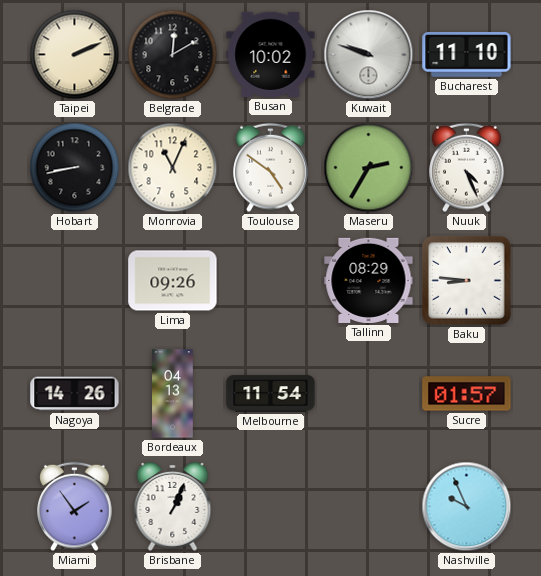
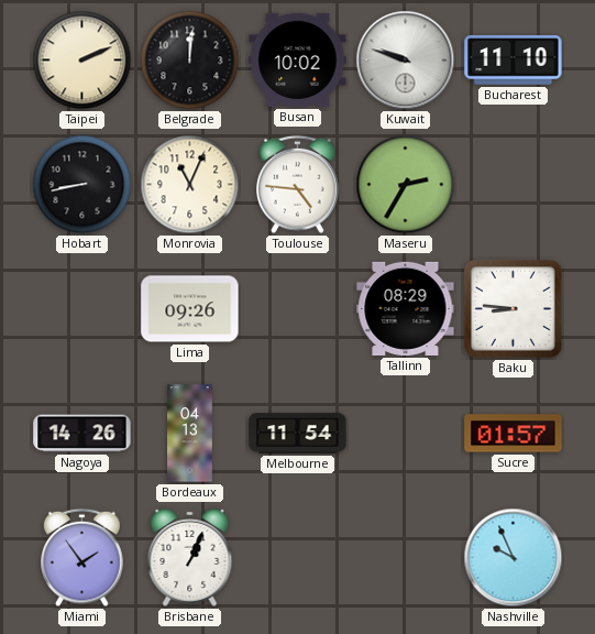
Belgrade: 12:10 -> 12:01
Toulouse: 4:51 -> 4:46
Nuuk: 4:26 -> none
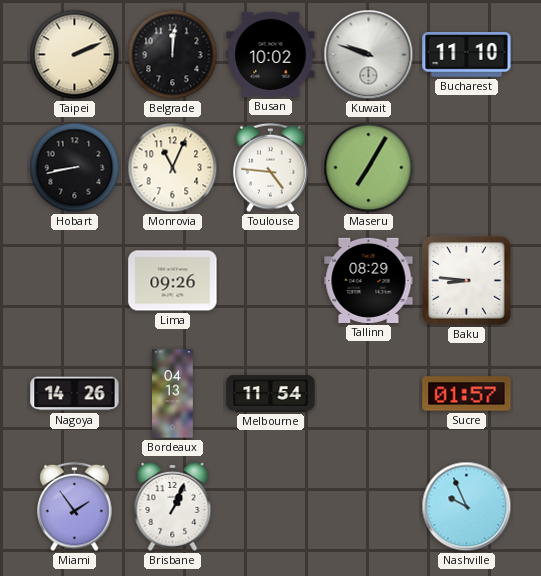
Maseru: 2:35 -> 7:05
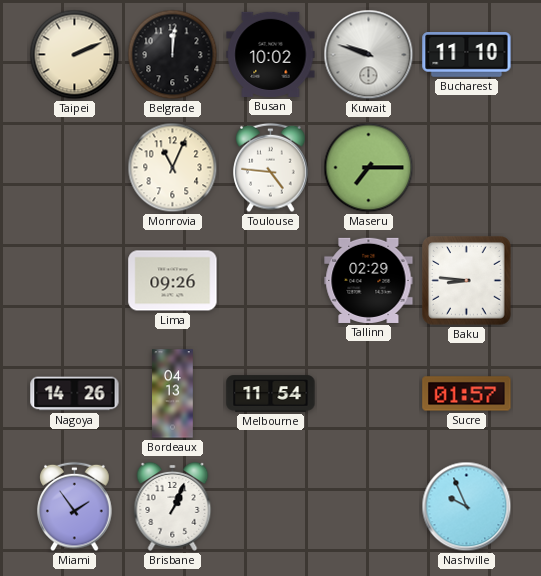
Hobart: 8:43 -> none
Maseru: 7:05 -> 7:15
Tallinn: 08:29 -> 02:29
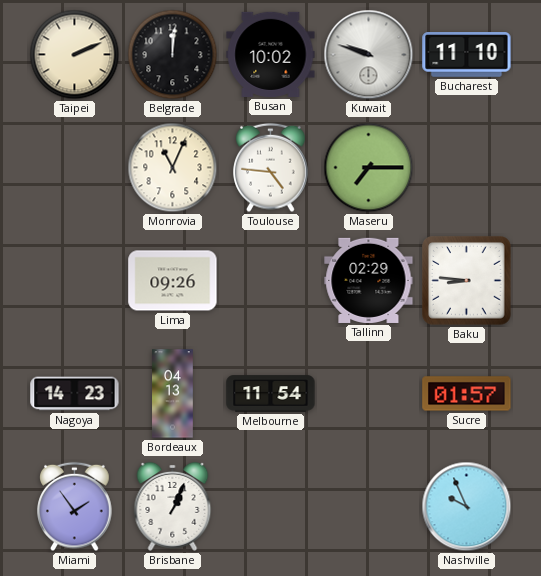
Nagoya: 14:26 -> 14:23
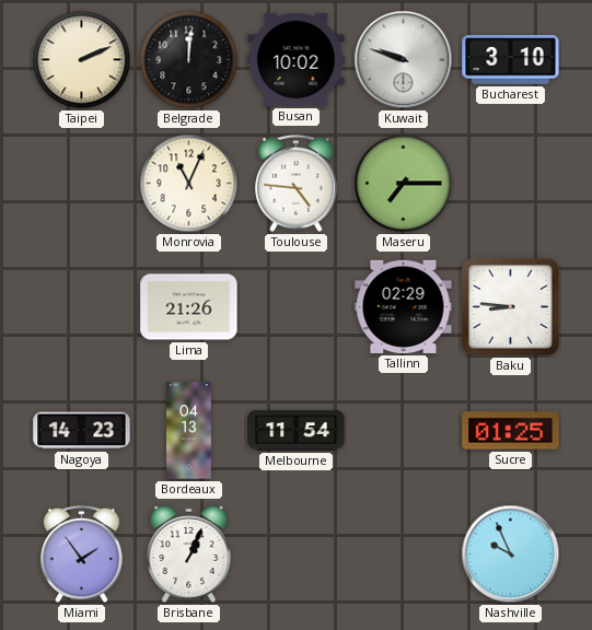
Bucharest: 11:10 -> 3:10
Lima: 09:26 -> 21:26
Sucre: 01:57 -> 01:25
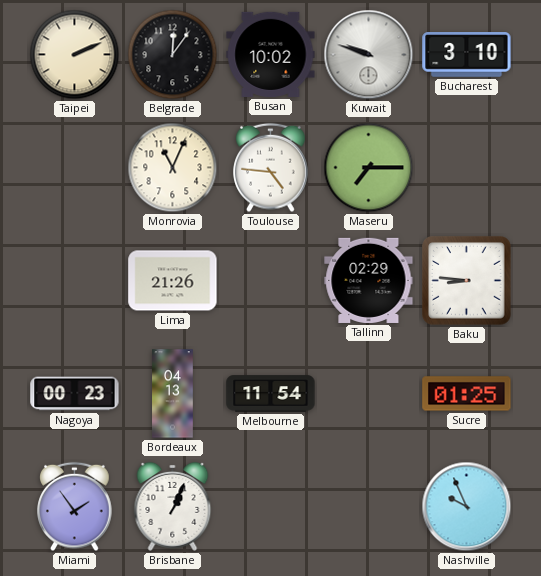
Belgrade: 12:01 -> 12:06
Nagoya: 14:23 -> 00:23
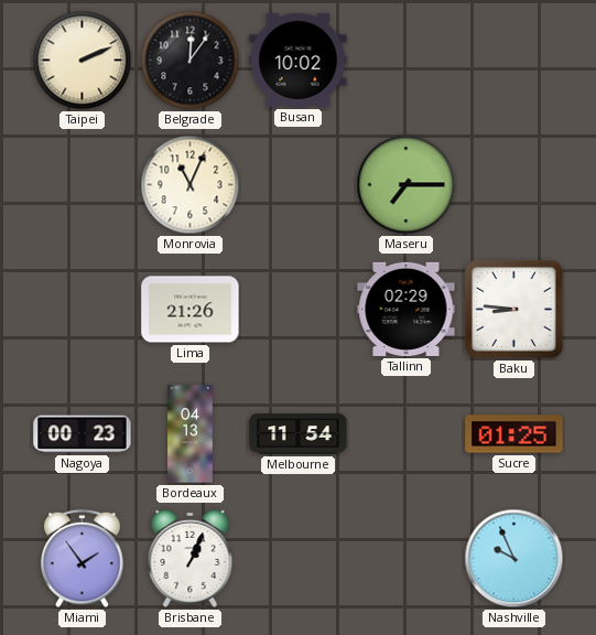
Kuwait: 9:48 -> none
Bucharest: 3:10 -> none
Toulouse: 4:46 -> none
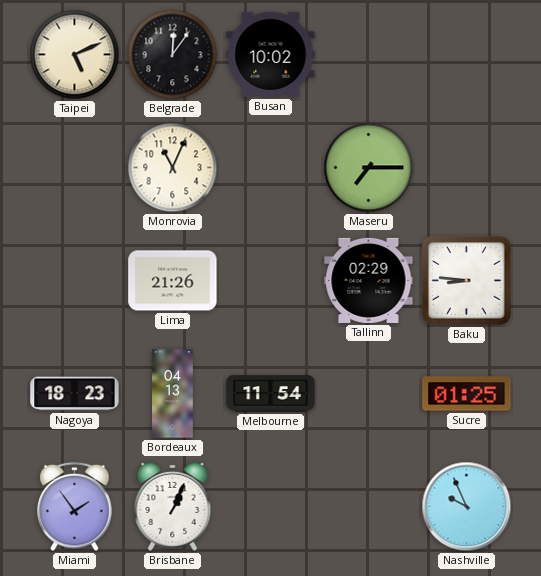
Taipei: 2:11 -> 5:11
Nagoya: 00:23 -> 18:23
